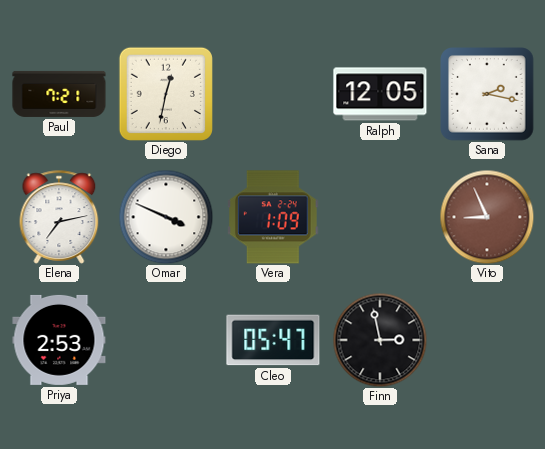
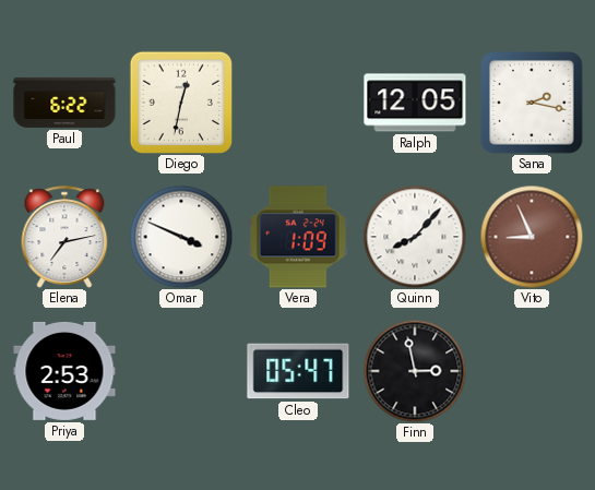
Paul: 7:21 -> 6:22
Quinn: none -> 8:07
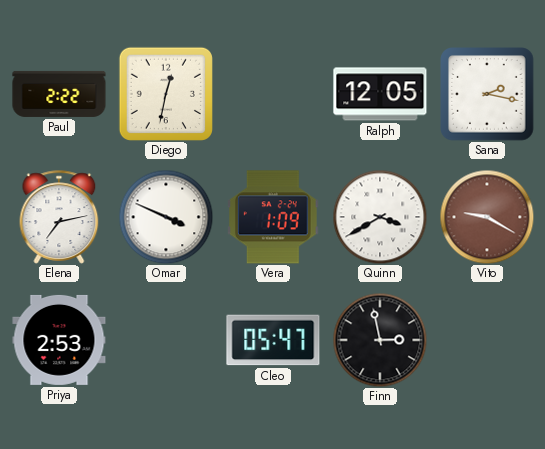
Paul: 6:22 -> 2:22
Quinn: 8:07 -> 3:40
Vito: 8:56 -> 9:20
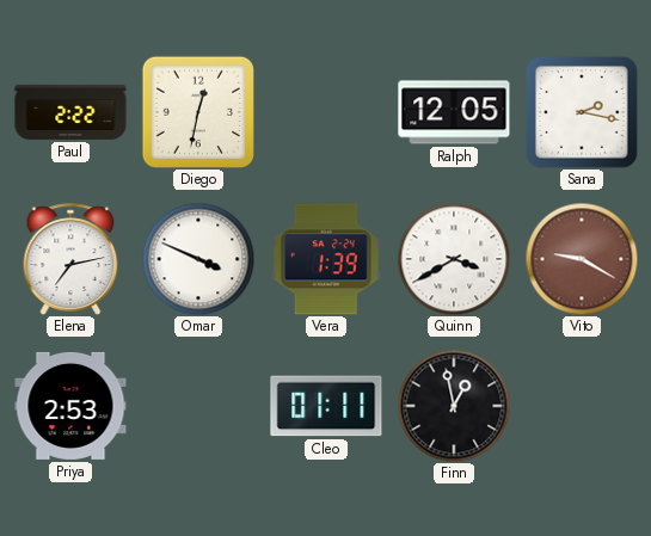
Vera: 1:09 -> 1:39
Cleo: 05:47 -> 01:11
Finn: 2:58 -> 12:58
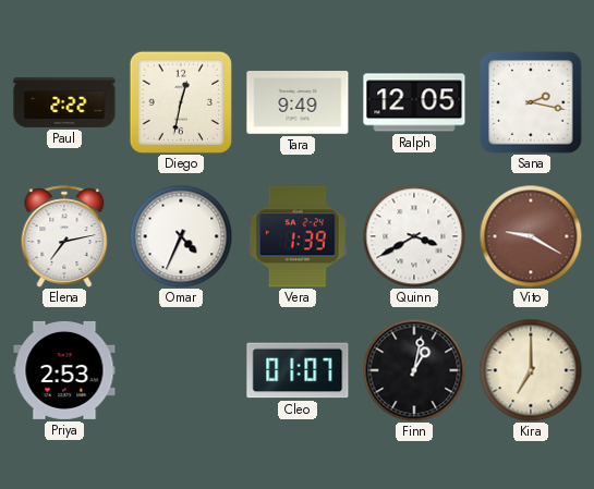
Tara: none -> 9:49
Omar: 3:49 -> 4:34
Cleo: 01:11 -> 01:07
Finn: 12:58 -> 1:02
Kira: none -> 7:00
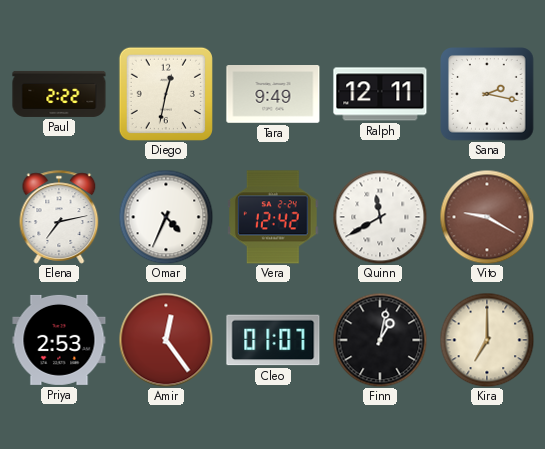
Ralph: 12:05 -> 12:11
Vera: 1:39 -> 12:42
Quinn: 3:40 -> 11:40
Amir: none -> 12:24
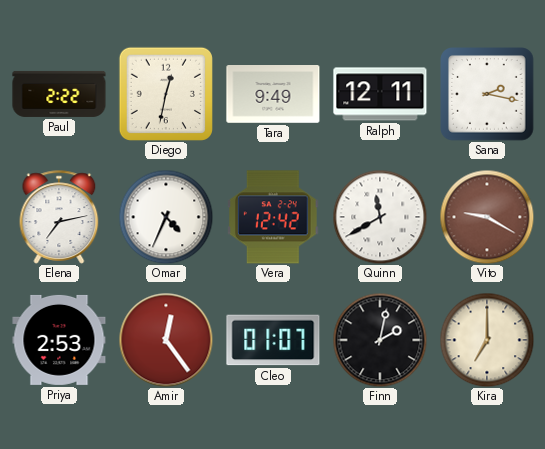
Finn: 1:02 -> 2:02
